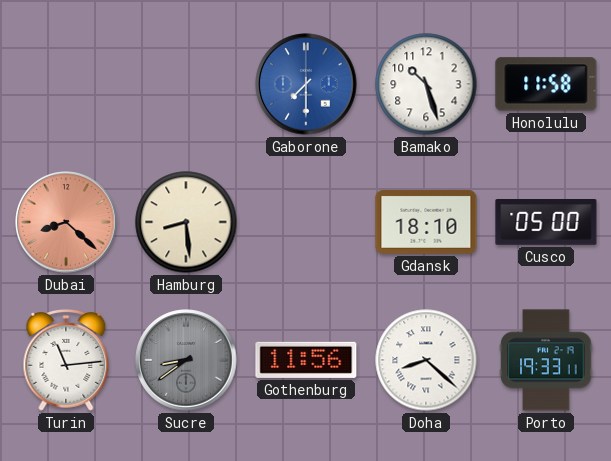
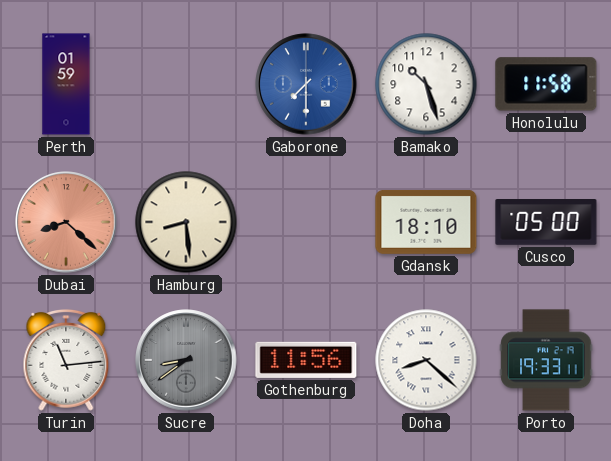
Perth: none -> 01:59
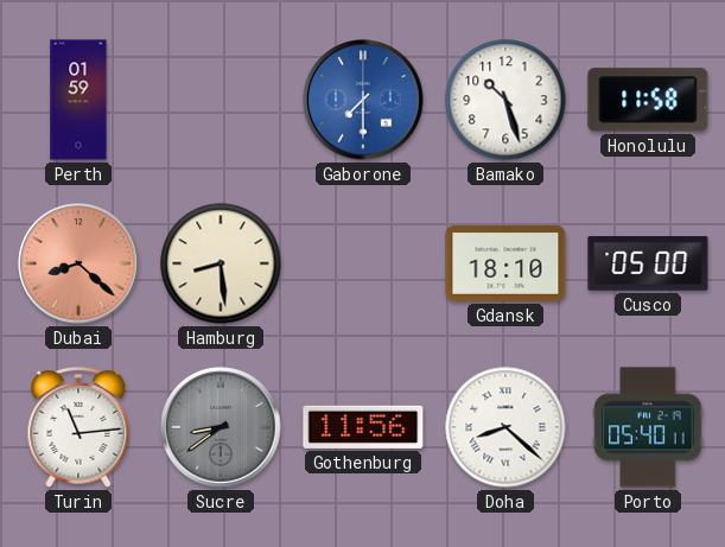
Porto: 19:33 -> 05:40
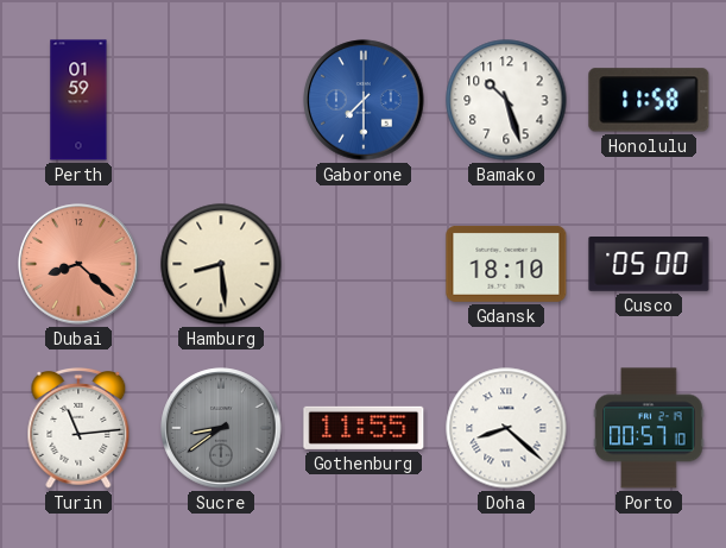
Gothenburg: 11:56 -> 11:55
Porto: 05:40 -> 00:57
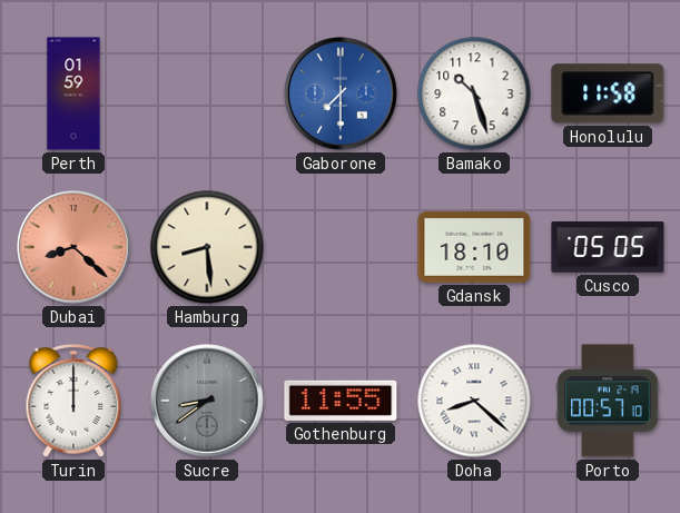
Cusco: 05:00 -> 05:05
Turin: 11:14 -> 12:00
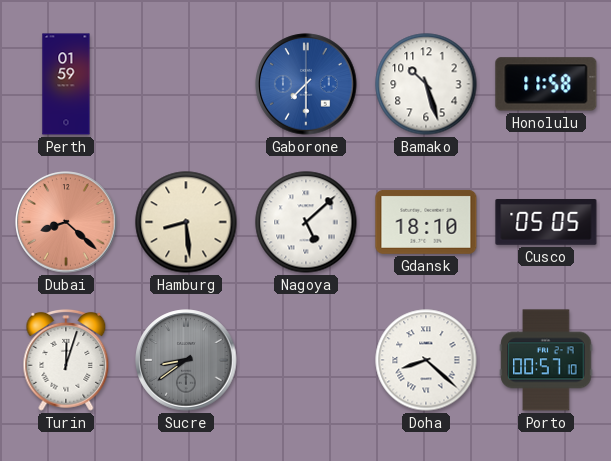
Nagoya: none -> 5:08
Turin: 12:00 -> 12:03
Gothenburg: 11:55 -> none
